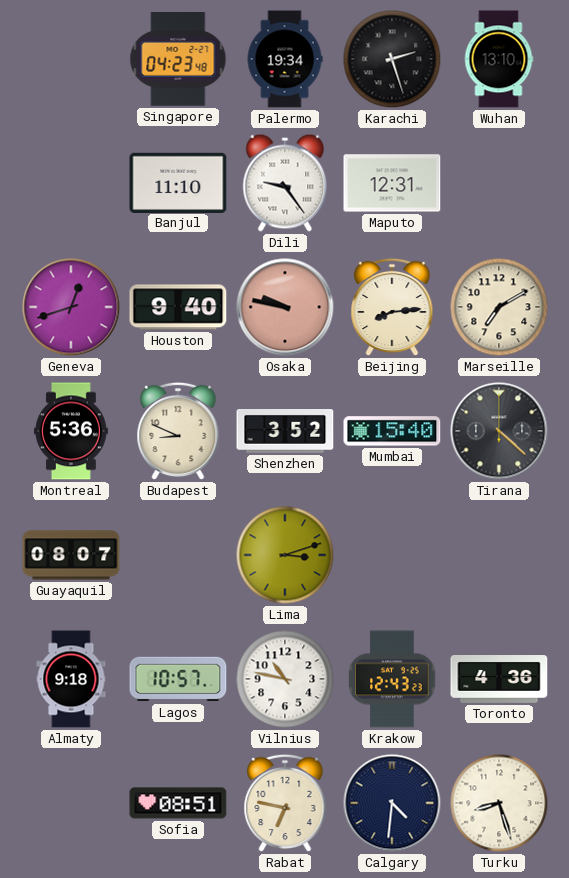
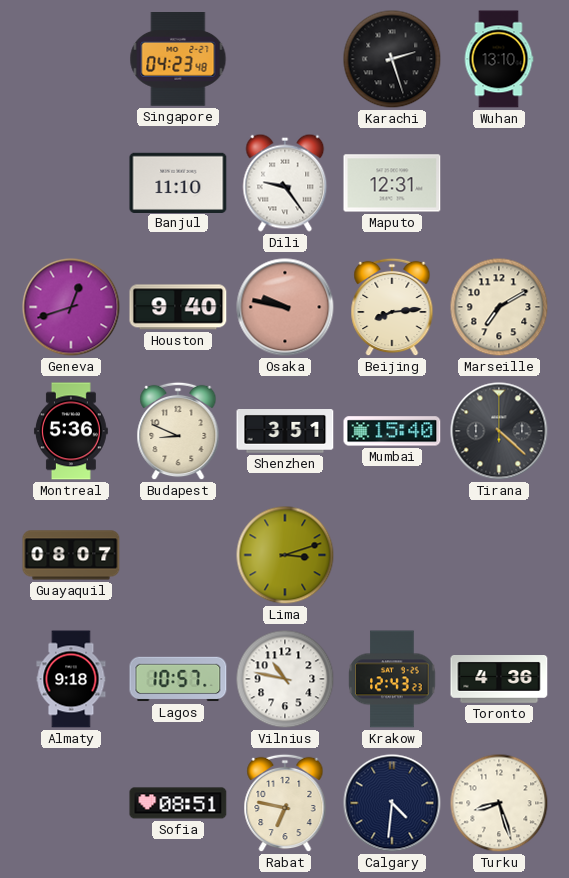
Palermo: 19:34 -> none
Shenzhen: 3:52 -> 3:51
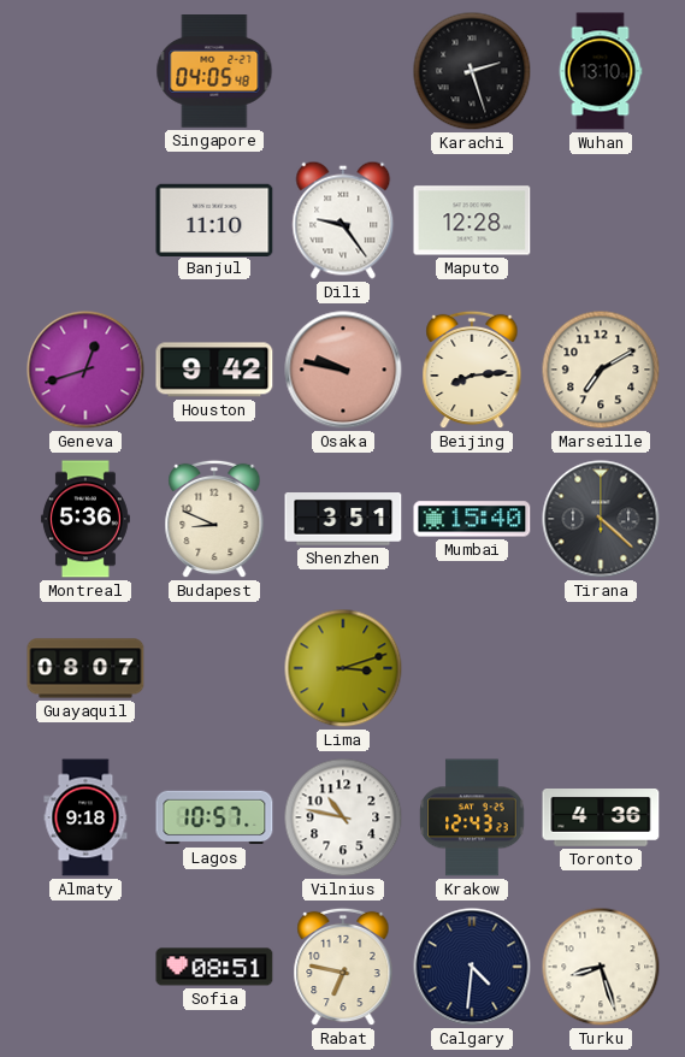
Singapore: 04:23 -> 04:05
Maputo: 12:31 -> 12:28
Houston: 9:40 -> 9:42
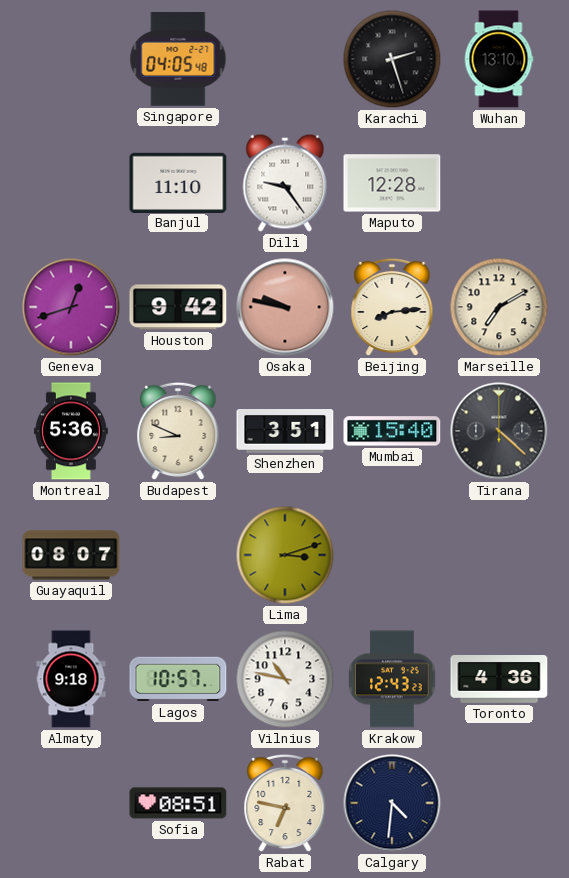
Turku: 8:27 -> none
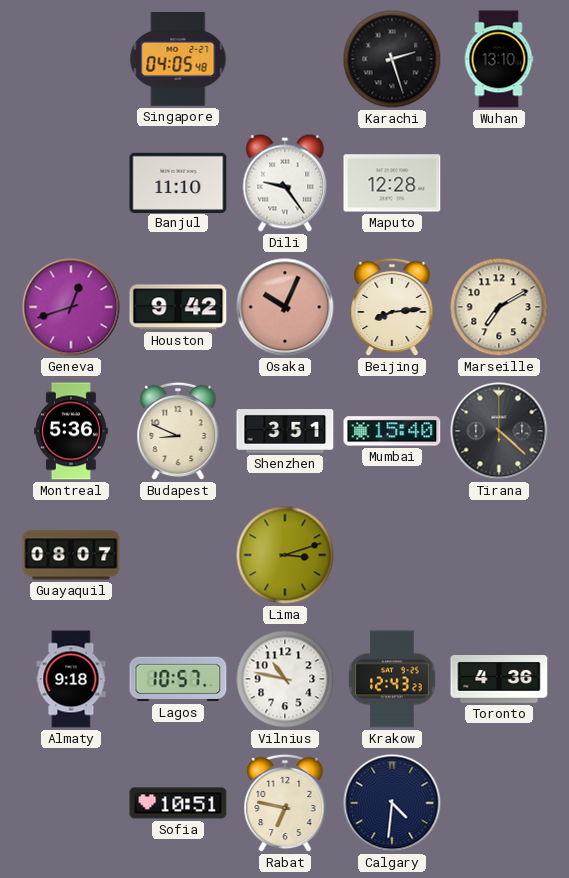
Osaka: 9:47 -> 10:04
Sofia: 08:51 -> 10:51
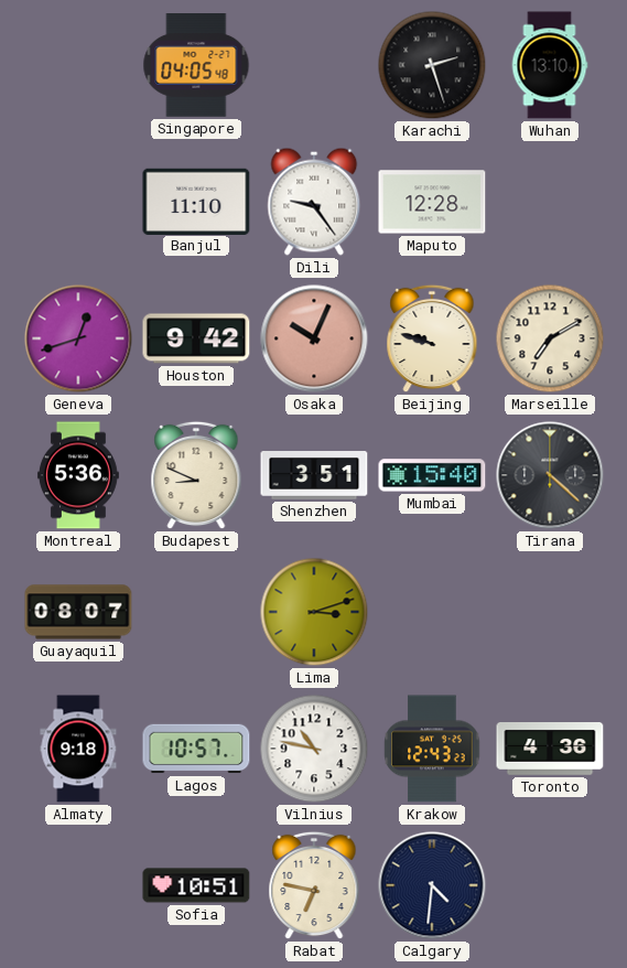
Beijing: 8:14 -> 9:48
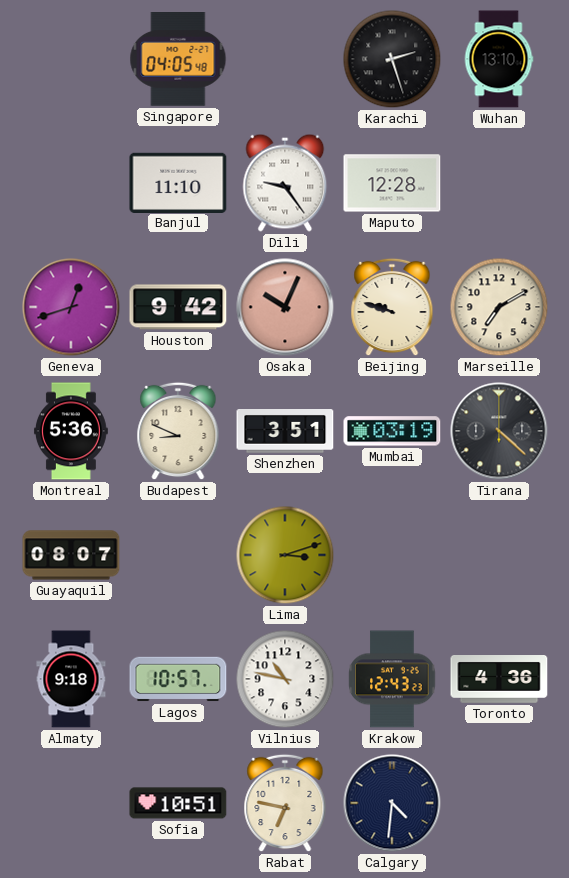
Mumbai: 15:40 -> 03:19
